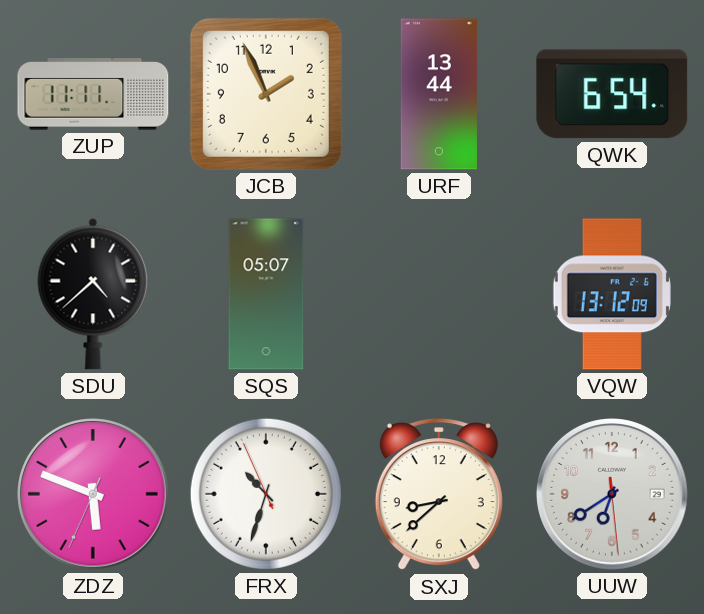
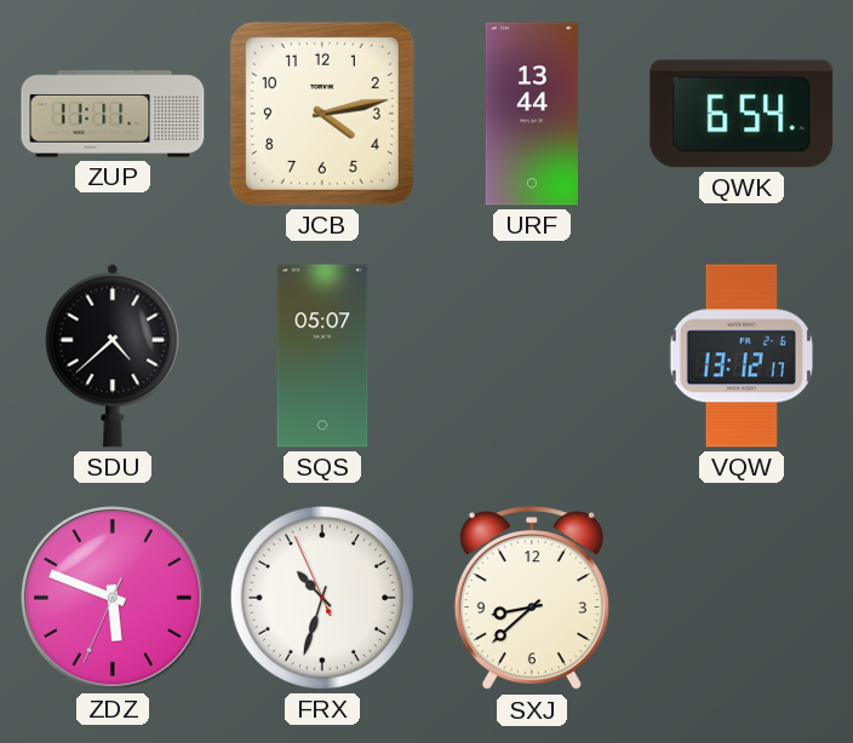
JCB: 1:56 -> 4:13
VQW: 13:12:09 -> 13:12:17
UUW: 6:39 -> none
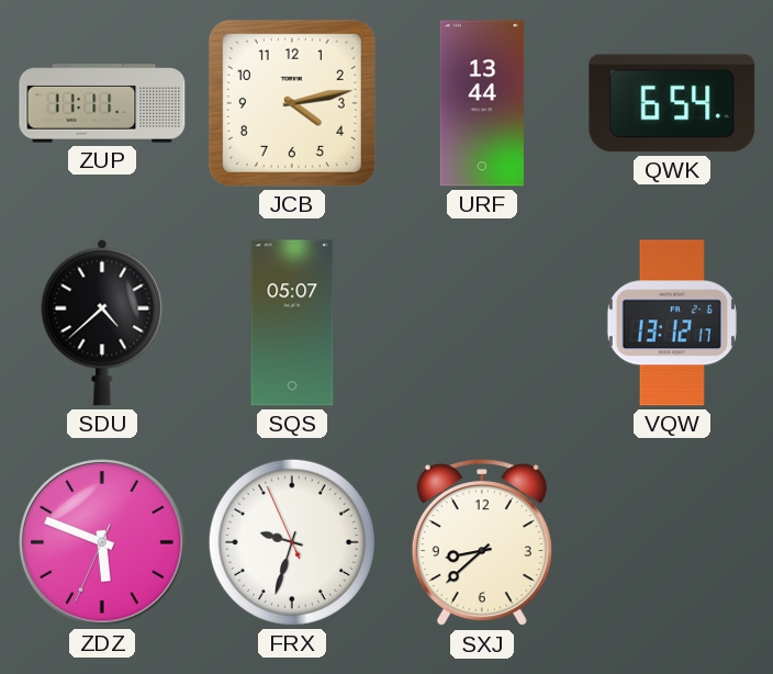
FRX: 10:32 -> 9:32
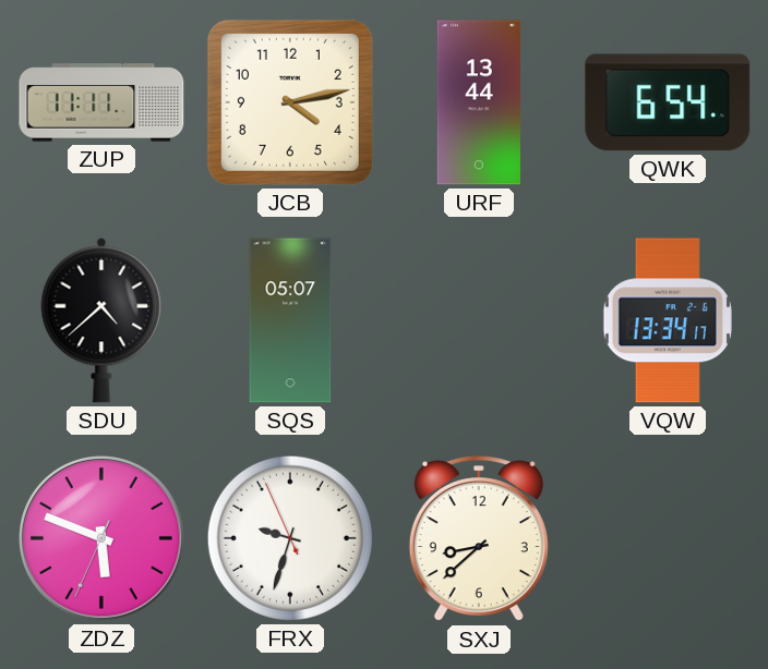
VQW: 13:12 -> 13:34
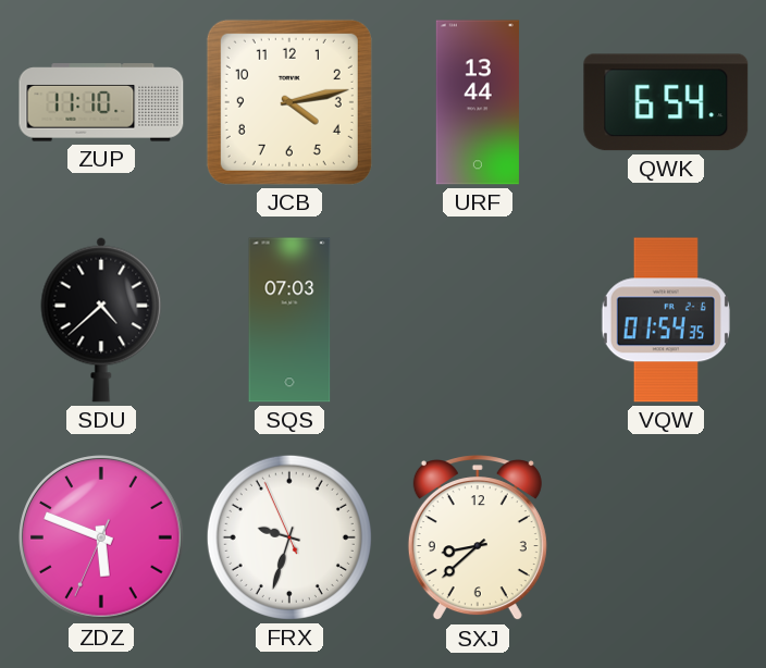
ZUP: 11:11 -> 11:10
SQS: 05:07 -> 07:03
VQW: 13:34 -> 01:54
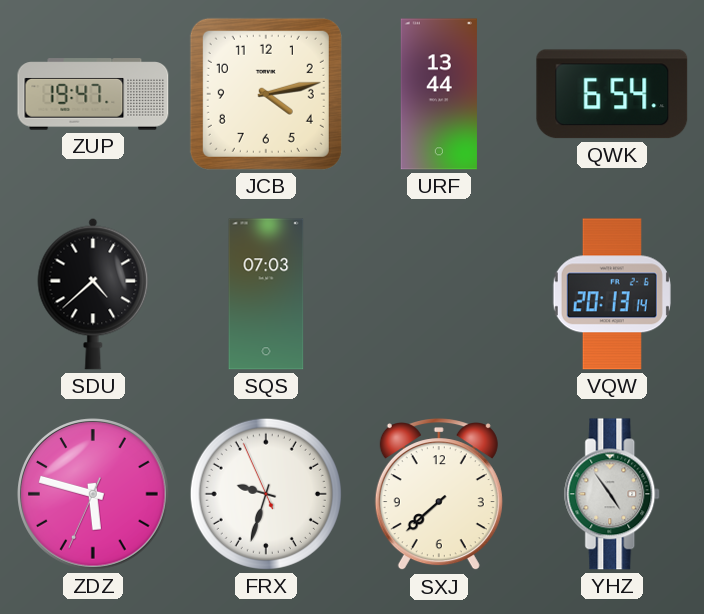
ZUP: 11:10 -> 19:47
VQW: 01:54 -> 20:13
ZDZ: 5:48 -> 5:47
SXJ: 8:38 -> 7:38
YHZ: none -> 4:54
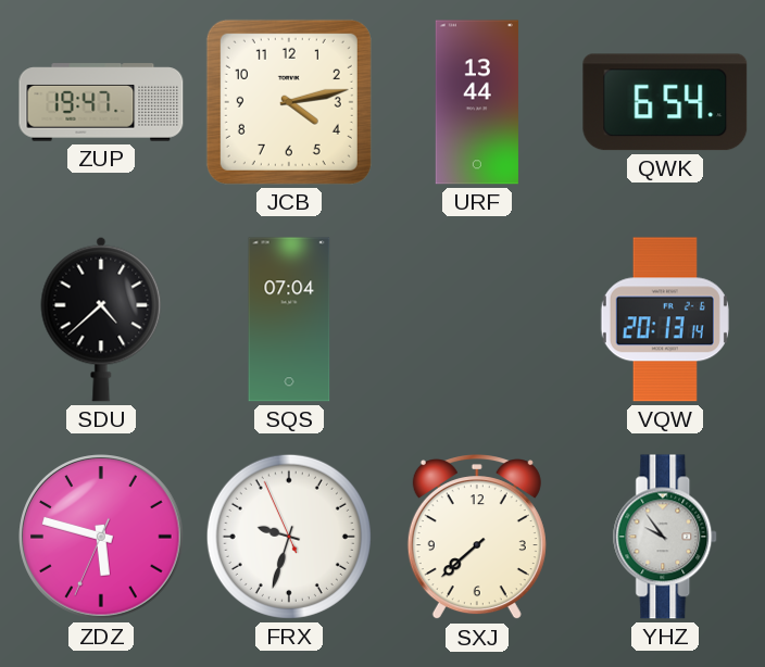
SQS: 07:03 -> 07:04
YHZ: 4:54 -> 9:54
